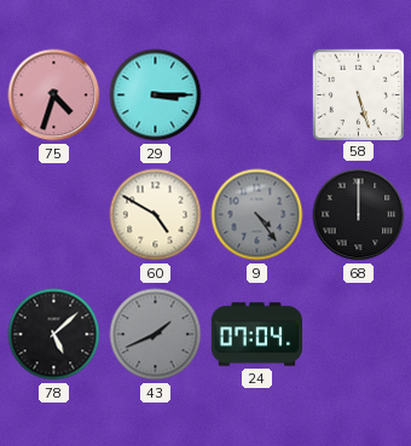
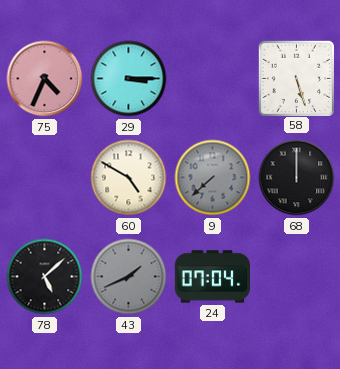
75: 4:33 -> 4:34
9: 4:24 -> 7:38
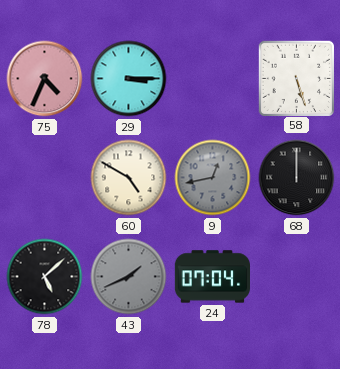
9: 7:38 -> 12:43
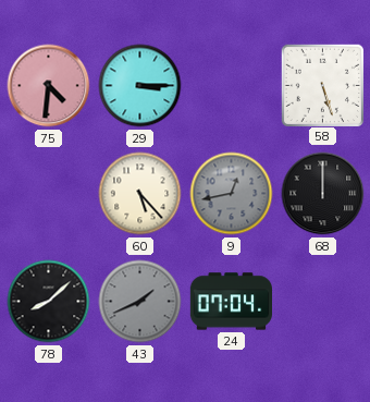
75: 4:34 -> 4:31
60: 4:50 -> 5:23
78: 5:08 -> 8:08
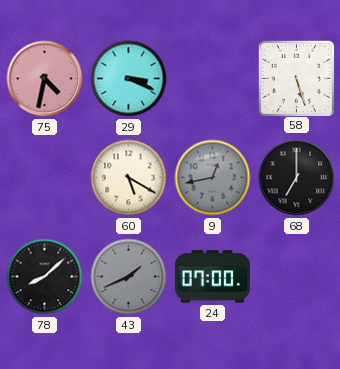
75: 4:31 -> 4:32
29: 3:15 -> 3:19
60: 5:23 -> 5:20
68: 12:00 -> 7:00
24: 07:04 -> 07:00
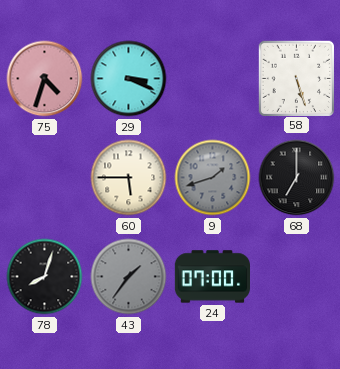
75: 4:32 -> 4:33
60: 5:20 -> 5:45
9: 12:43 -> 1:42
78: 8:08 -> 8:03
43: 1:41 -> 1:36
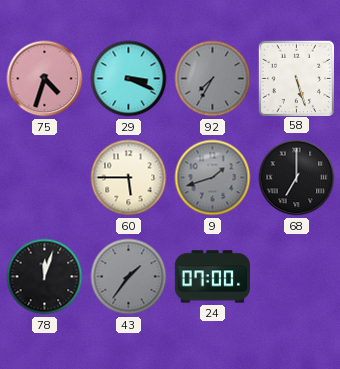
92: none -> 7:35
78: 8:03 -> 12:03
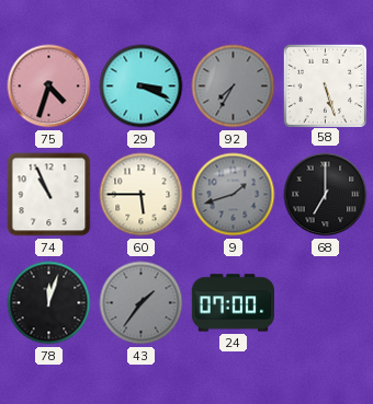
74: none -> 10:56
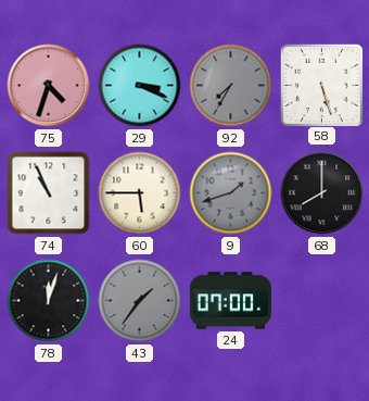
68: 7:00 -> 8:00
